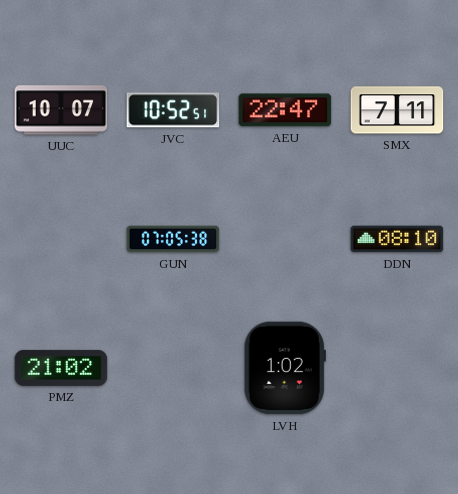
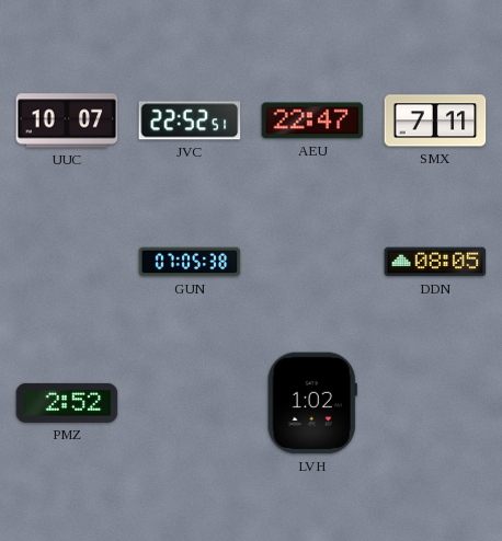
JVC: 10:52 -> 22:52
DDN: 08:10 -> 08:05
PMZ: 21:02 -> 2:52
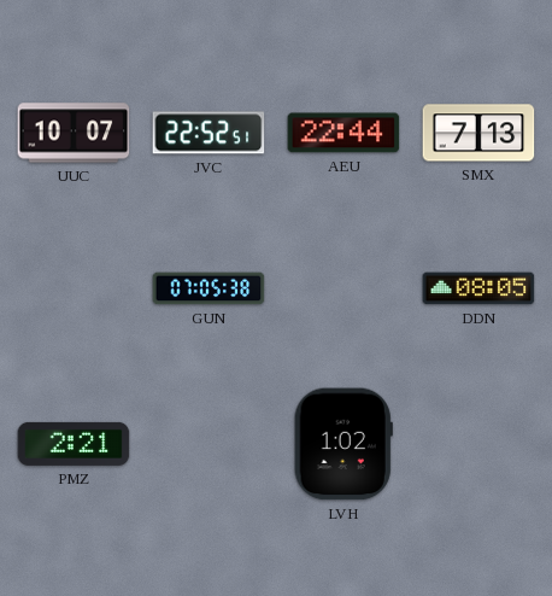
AEU: 22:47 -> 22:44
SMX: 7:11 -> 7:13
PMZ: 2:52 -> 2:21
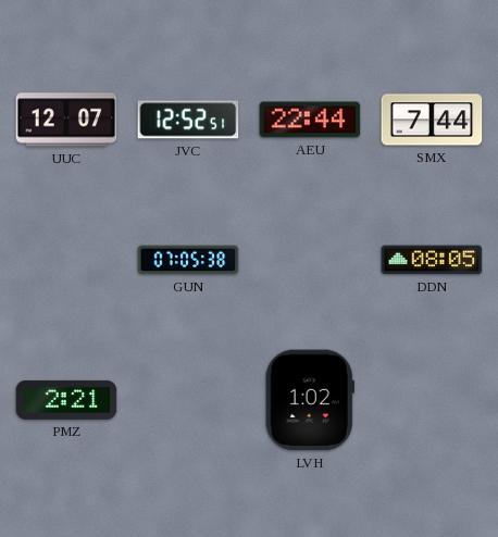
UUC: 10:07 -> 12:07
JVC: 22:52 -> 12:52
SMX: 7:13 -> 7:44
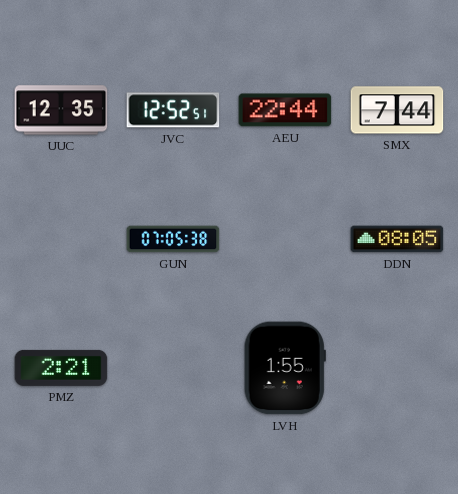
UUC: 12:07 -> 12:35
LVH: 1:02 -> 1:55
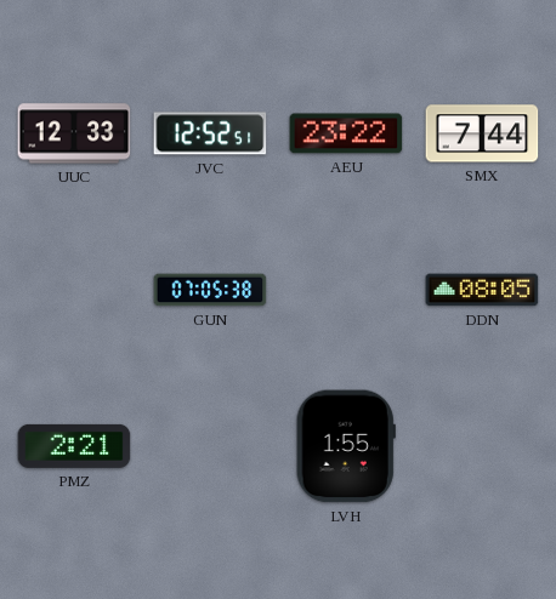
UUC: 12:35 -> 12:33
AEU: 22:44 -> 23:22
